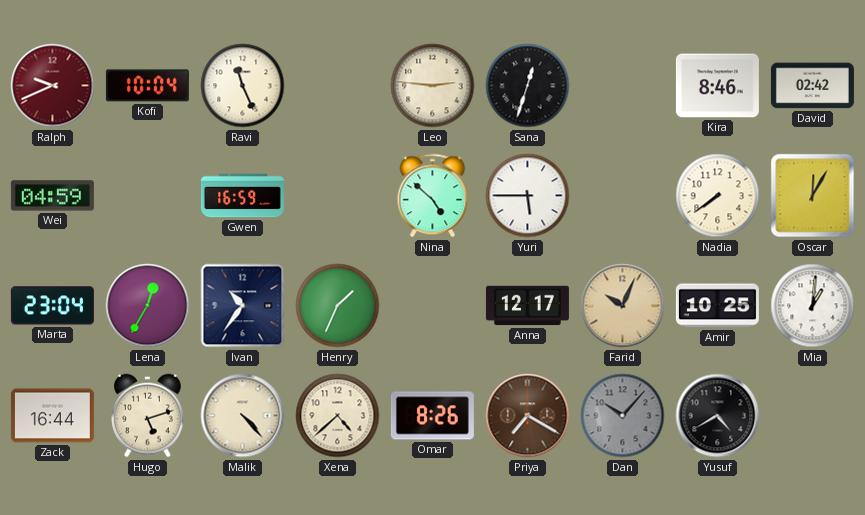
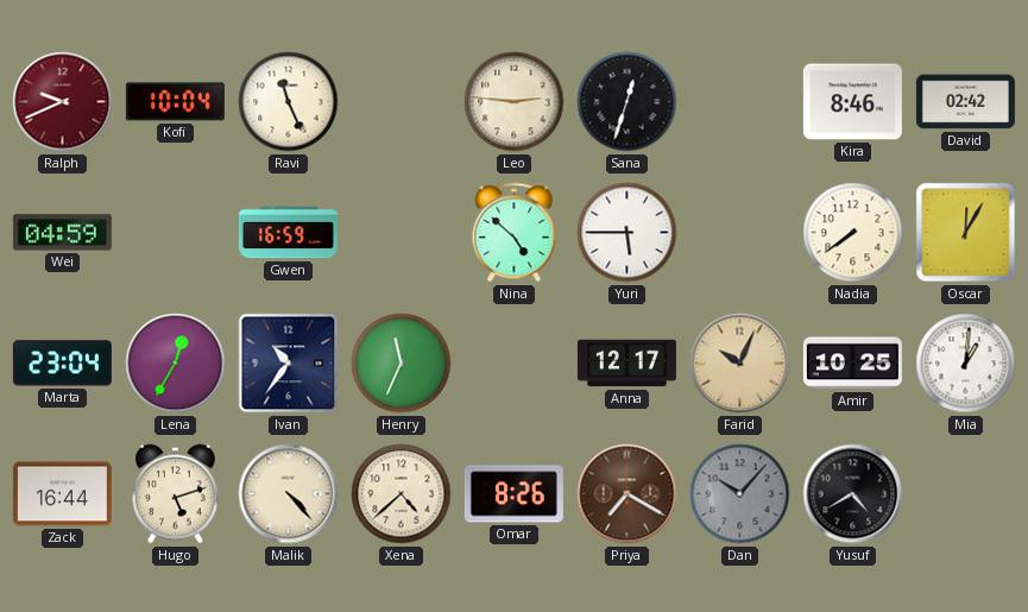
Henry: 1:34 -> 11:34
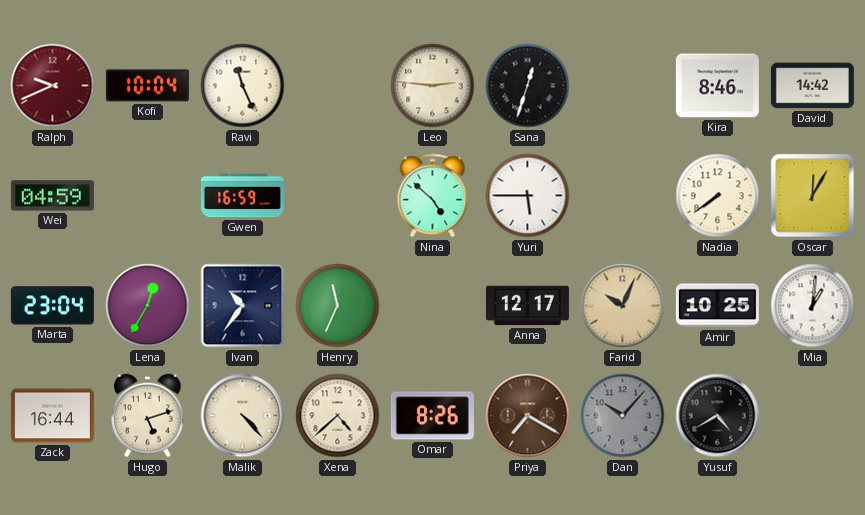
David: 02:42 -> 14:42
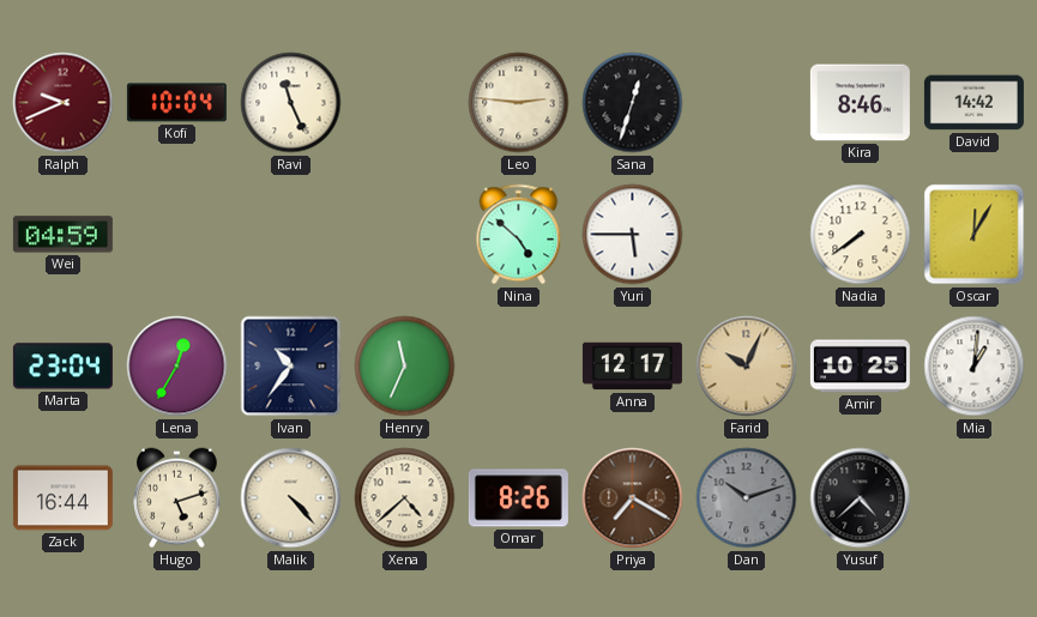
Gwen: 16:59 -> none
Dan: 10:07 -> 10:12
Yusuf: 4:40 -> 4:38
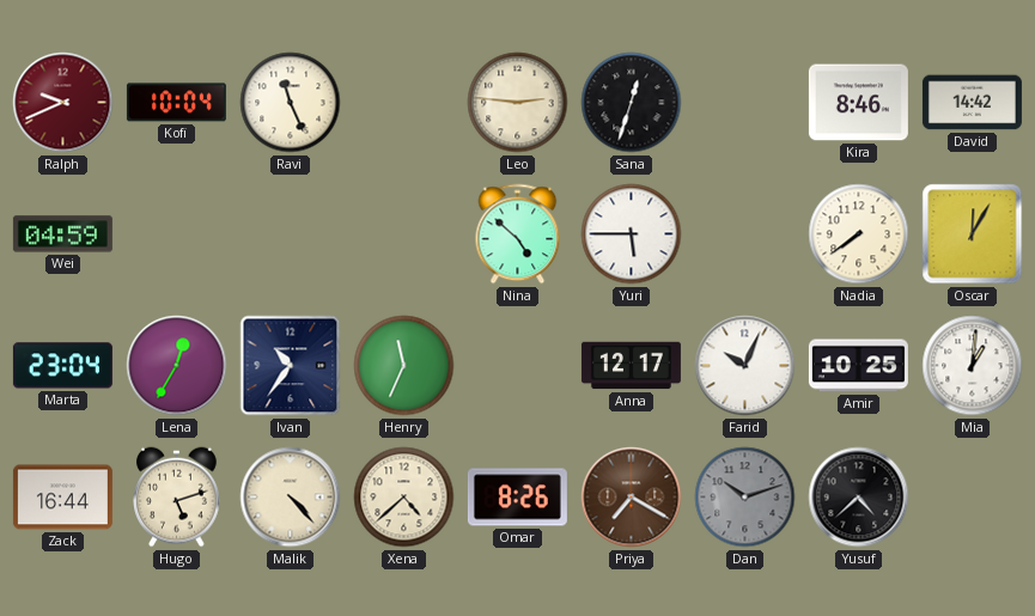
Farid dial: champagne -> white
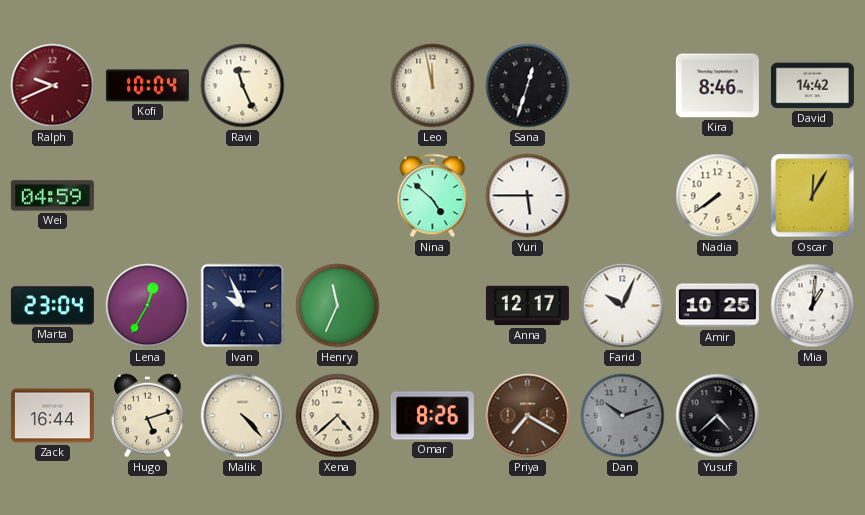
Leo: 2:46 -> 11:58
Ivan: 10:36 -> 9:56
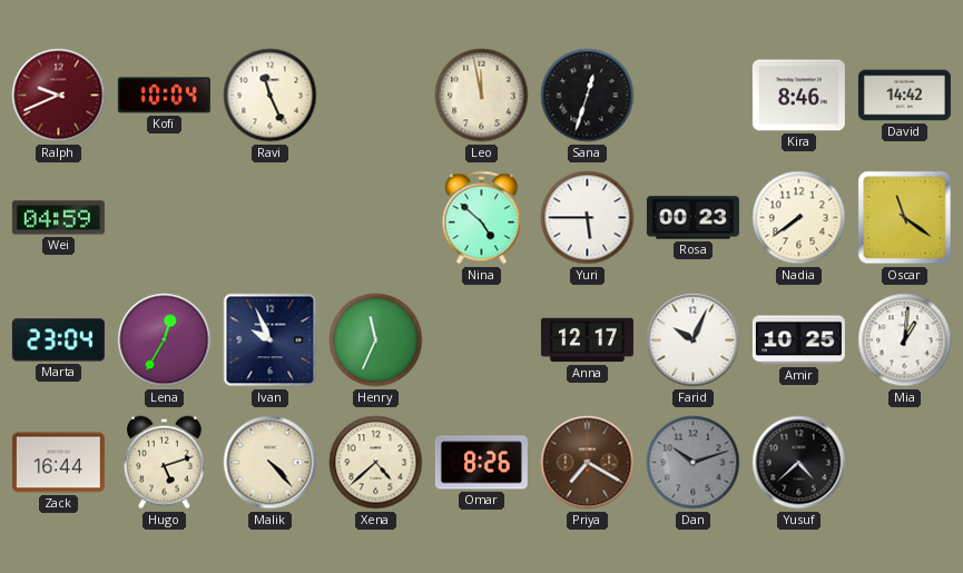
Rosa: none -> 00:23
Oscar: 12:05 -> 11:21
